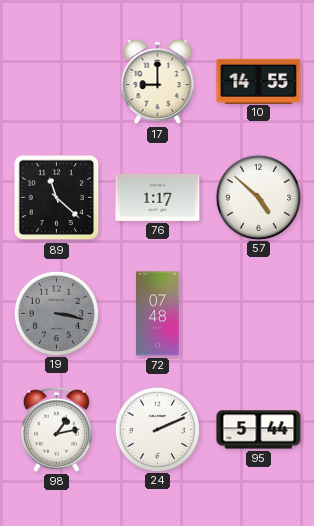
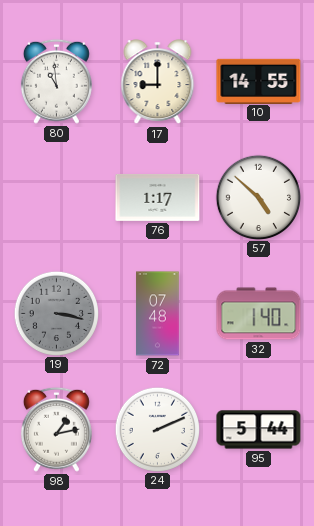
80: none -> 10:59
89: 11:22 -> none
32: none -> 1:40
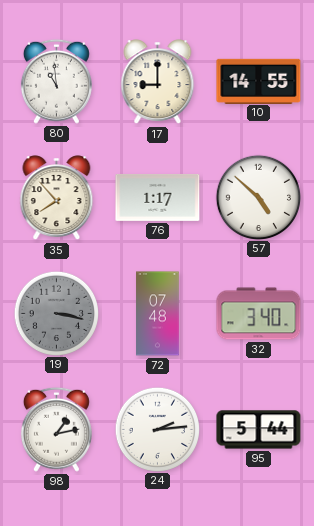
35: none -> 7:53
32: 1:40 -> 3:40
24: 2:11 -> 2:14
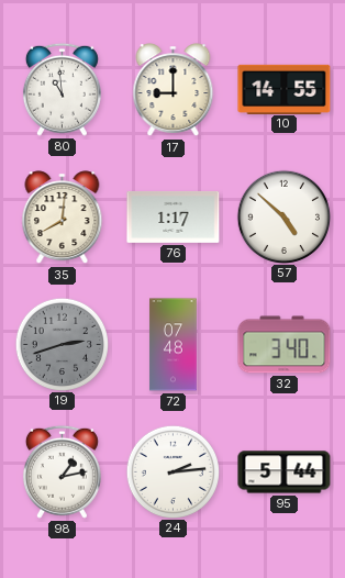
35: 7:53 -> 8:01
19: 3:17 -> 2:42
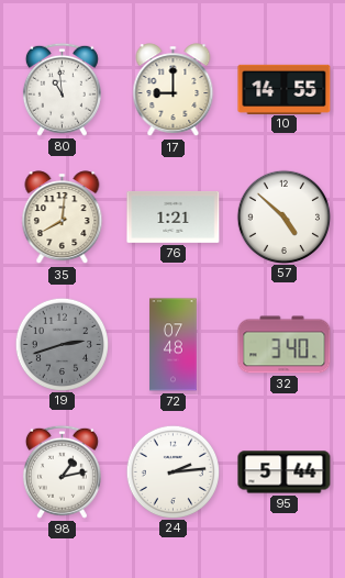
76: 1:17 -> 1:21
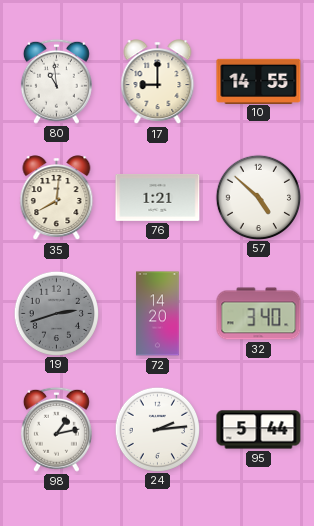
72: 07:48 -> 14:20
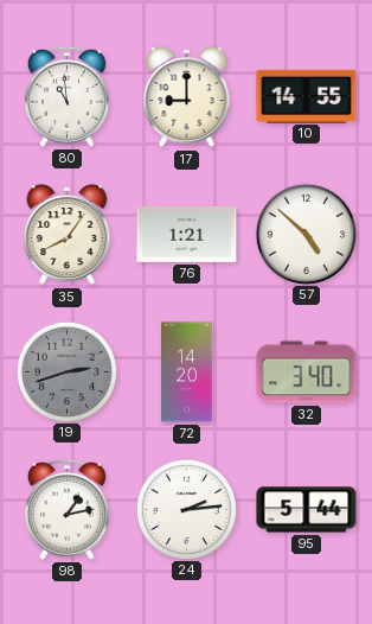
35: 8:01 -> 8:06
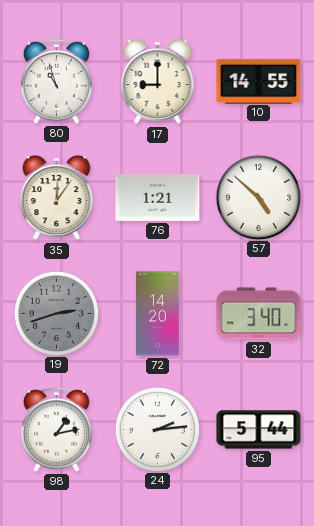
80: 10:59 -> 10:57
35: 8:06 -> 12:06
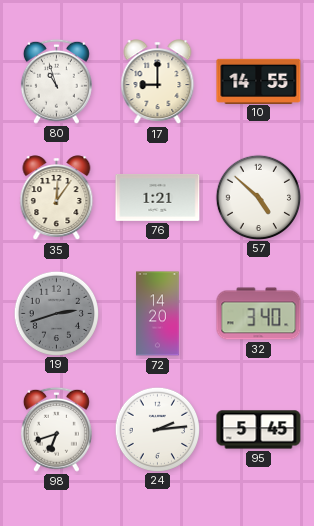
98: 1:13 -> 6:42
95: 5:44 -> 5:45
